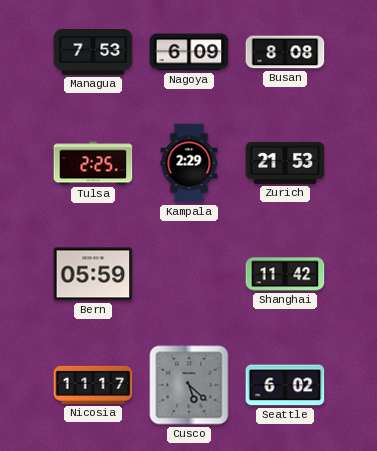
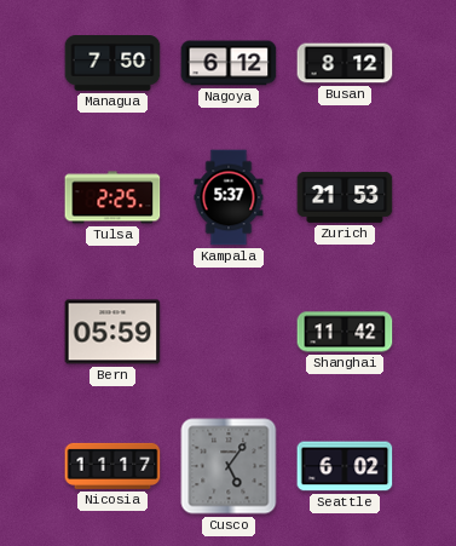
Managua: 7:53 -> 7:50
Nagoya: 6:09 -> 6:12
Busan: 8:08 -> 8:12
Kampala: 2:29 -> 5:37
Cusco: 5:22 -> 5:06
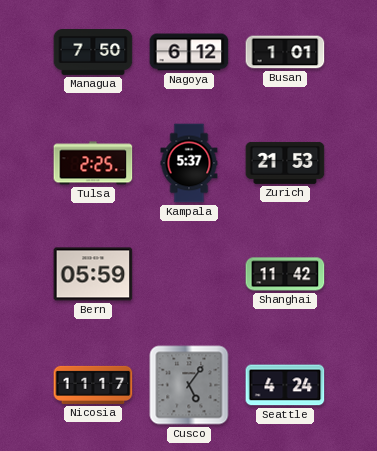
Busan: 8:12 -> 1:01
Seattle: 6:02 -> 4:24
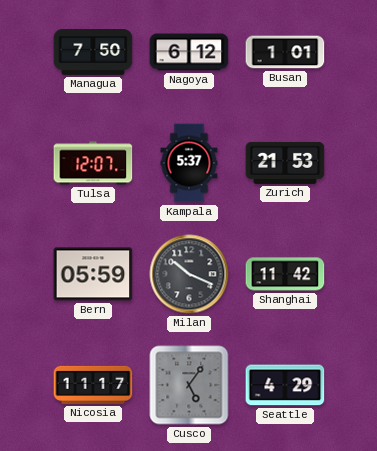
Tulsa: 2:25 -> 12:07
Milan: none -> 10:19
Seattle: 4:24 -> 4:29
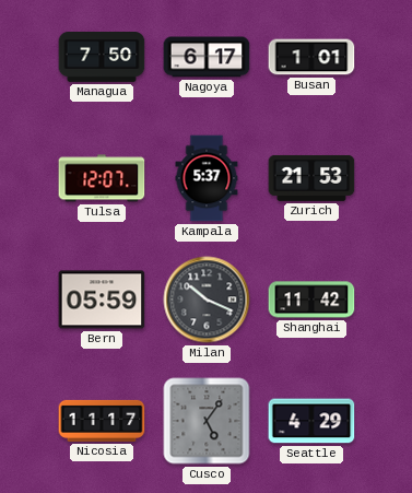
Nagoya: 6:12 -> 6:17
